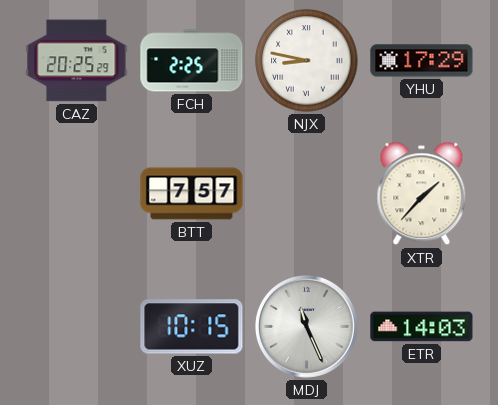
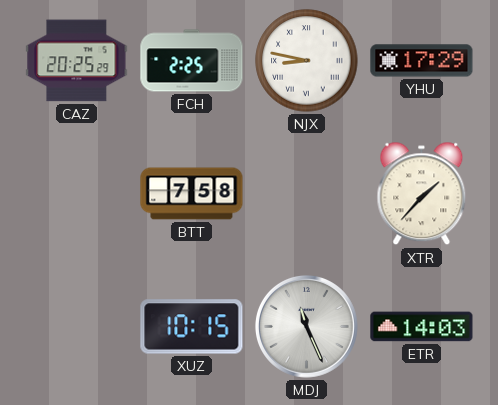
BTT: 7:57 -> 7:58
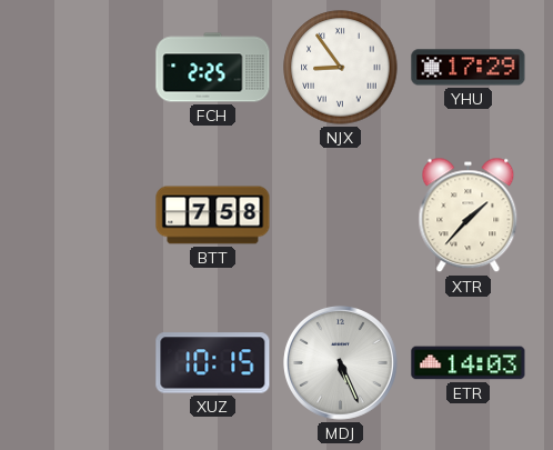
CAZ: 20:25 -> none
NJX: 8:47 -> 8:54
MDJ: 11:26 -> 5:26
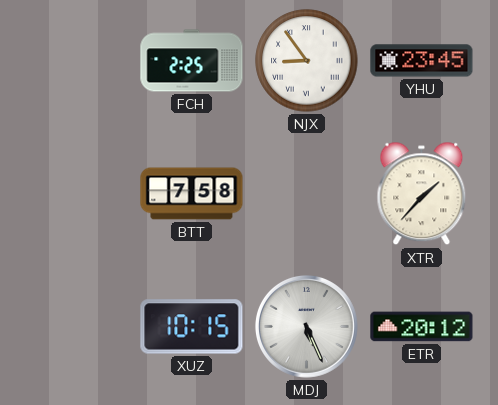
YHU: 17:29 -> 23:45
ETR: 14:03 -> 20:12
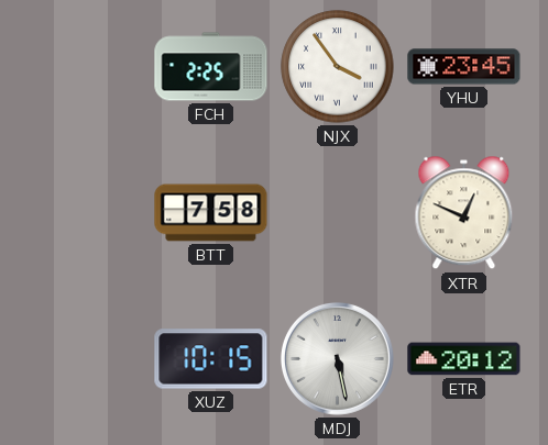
NJX: 8:54 -> 3:54
XTR: 1:37 -> 12:49
MDJ: 5:26 -> 5:28
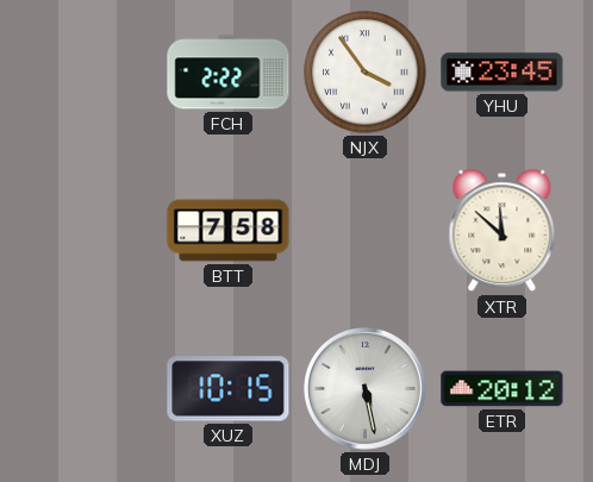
FCH: 2:25 -> 2:22
XTR: 12:49 -> 11:52
